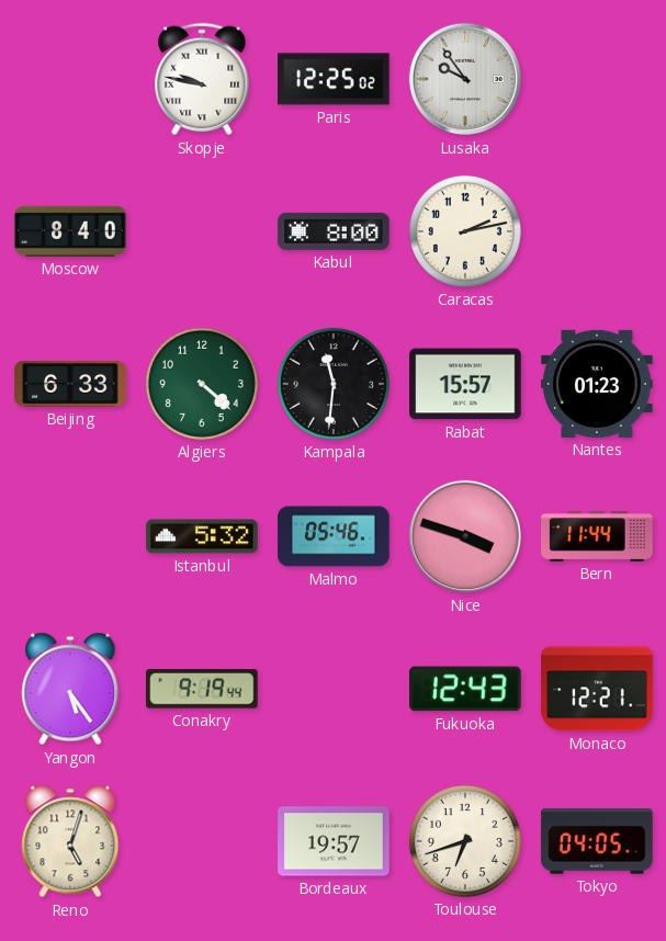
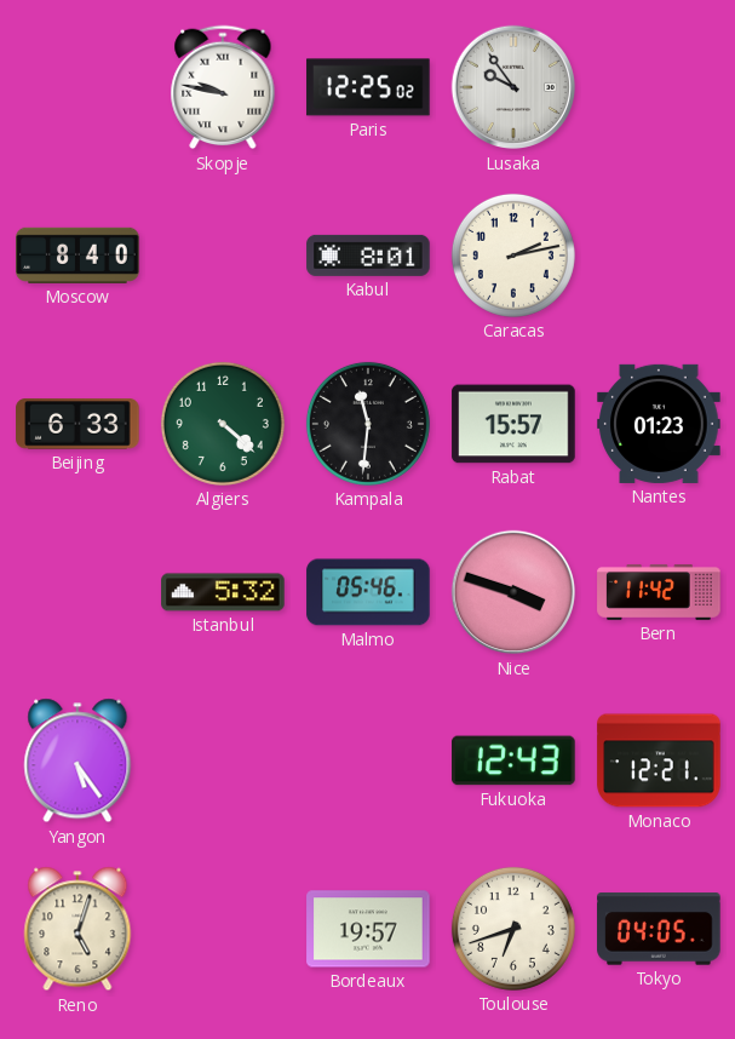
Kabul: 8:00 -> 8:01
Bern: 11:44 -> 11:42
Conakry: 9:19 -> none
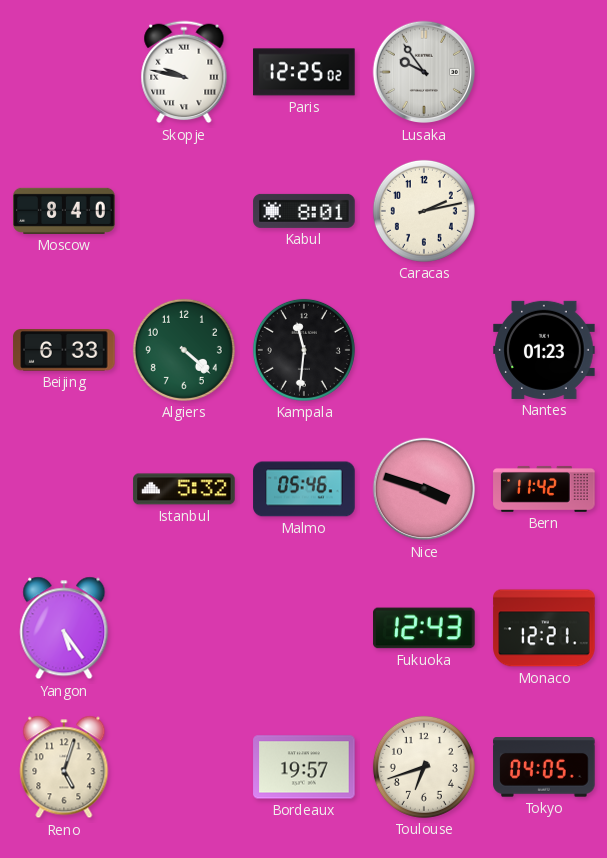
Rabat: 15:57 -> none
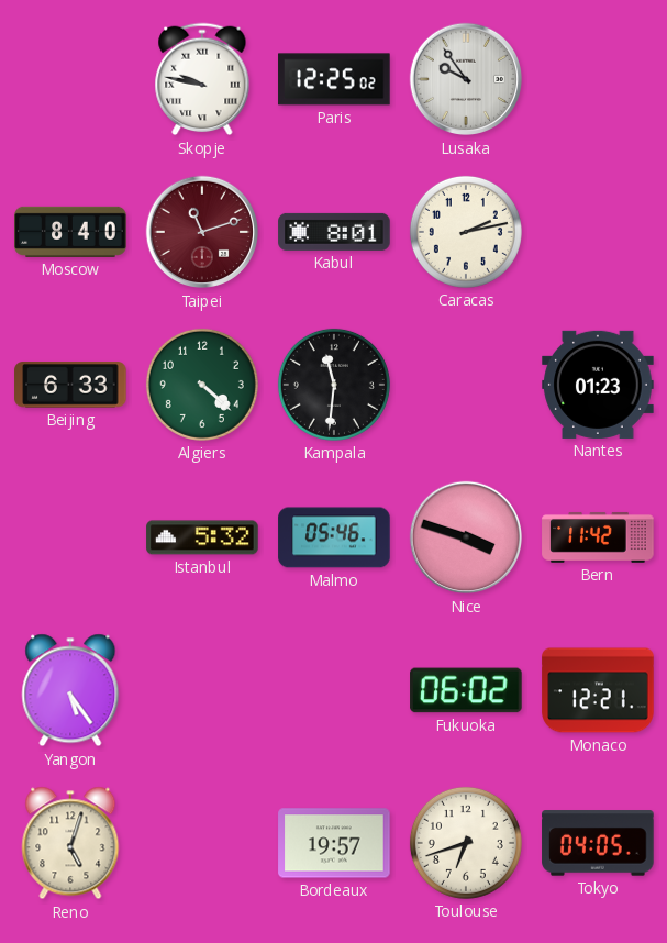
Taipei: none -> 11:12
Fukuoka: 12:43 -> 06:02
